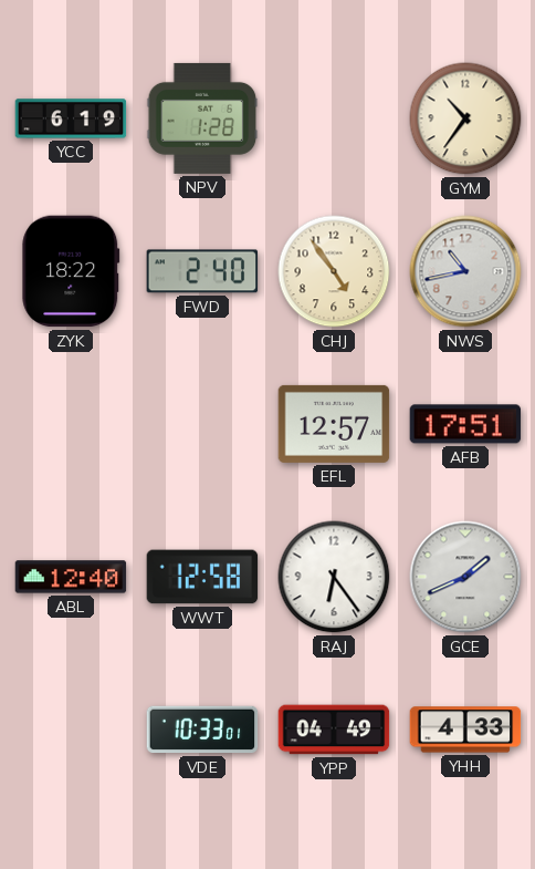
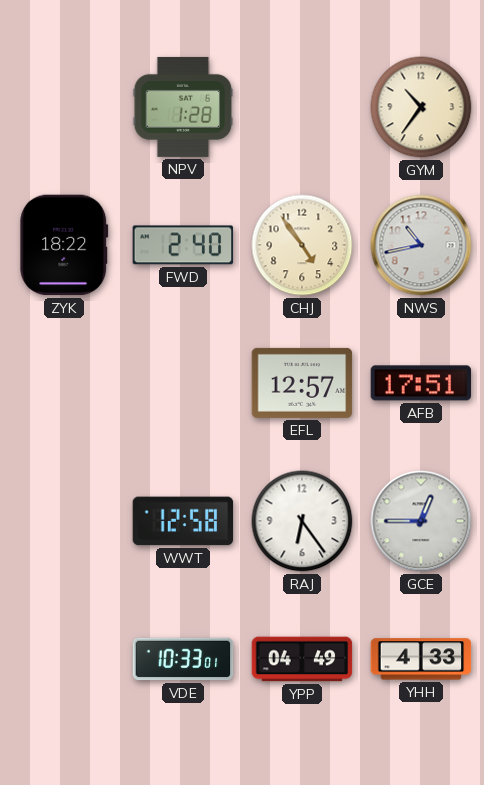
YCC: 6:19 -> none
ABL: 12:40 -> none
GCE: 1:41 -> 12:45
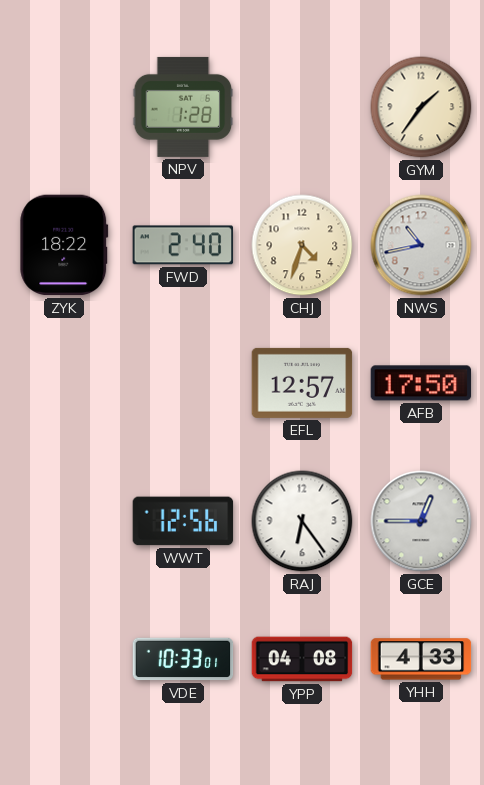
GYM: 10:36 -> 1:36
CHJ: 4:54 -> 4:33
AFB: 17:51 -> 17:50
WWT: 12:58 -> 12:56
YPP: 04:49 -> 04:08
